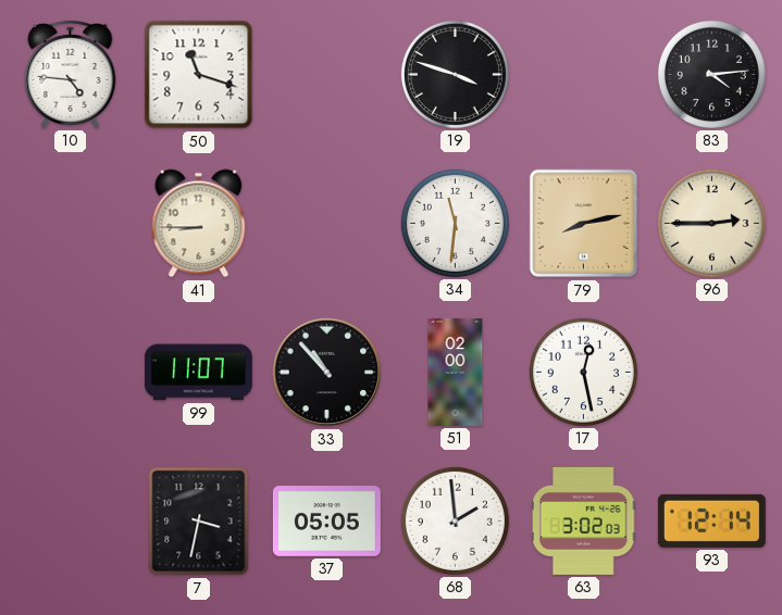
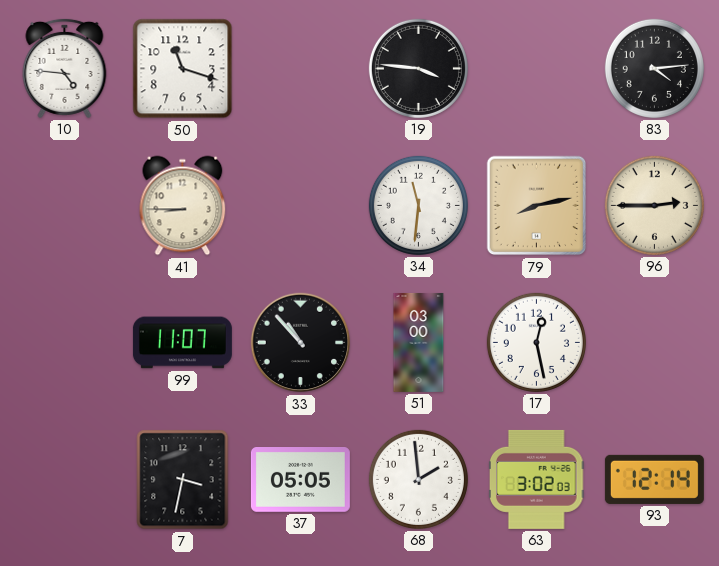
19: 3:48 -> 3:46
51: 02:00 -> 03:00
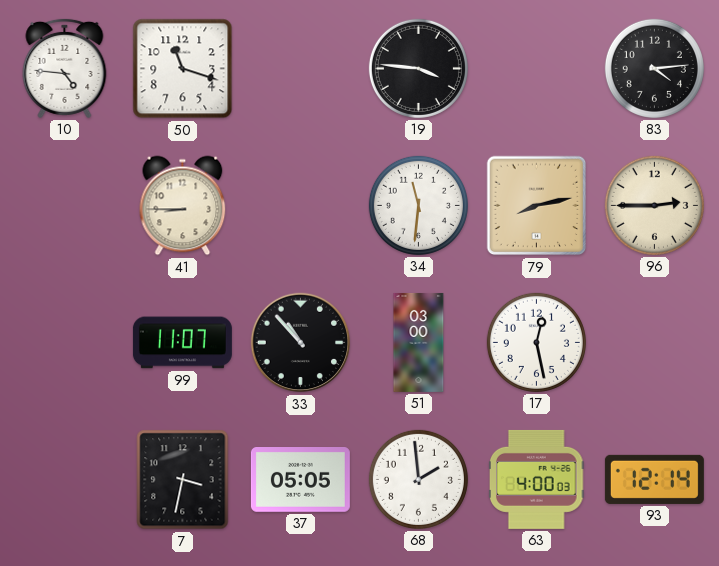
63: 3:02 -> 4:00
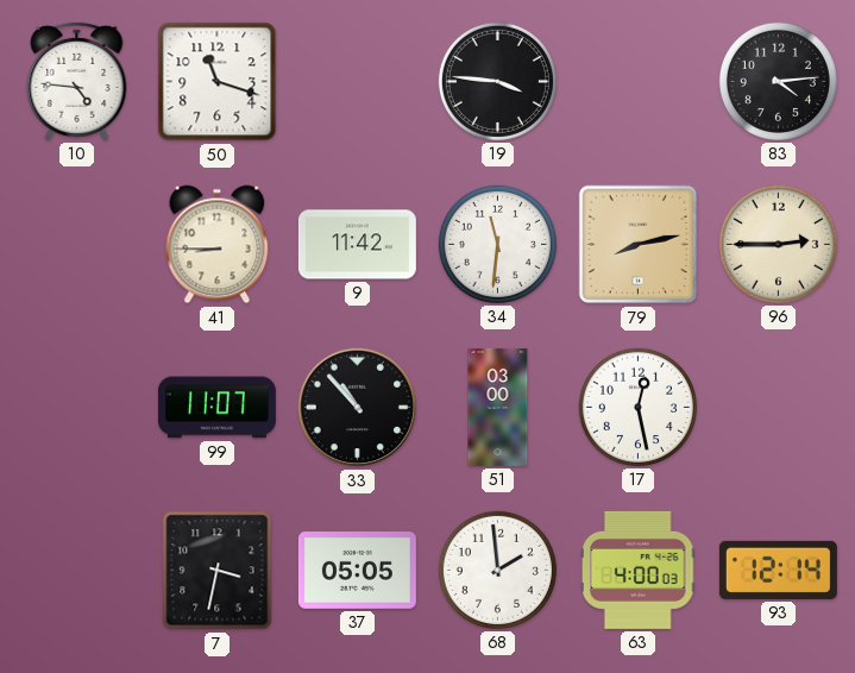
9: none -> 11:42
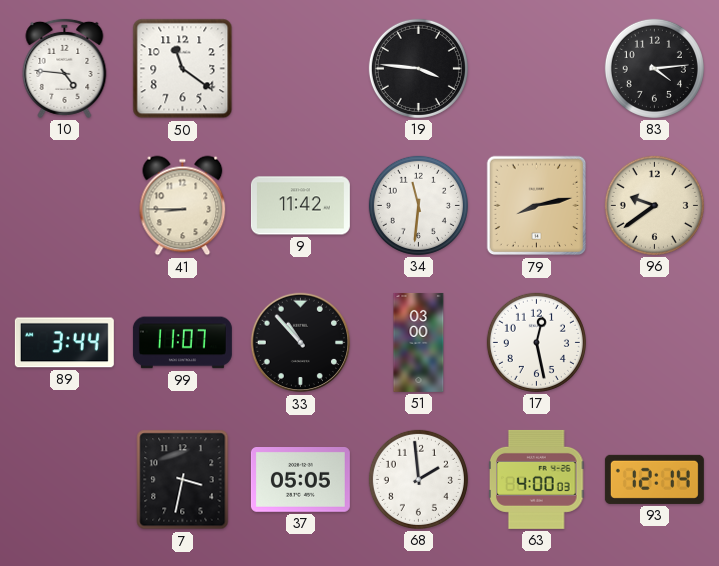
50: 11:18 -> 11:21
96: 2:45 -> 9:39
89: none -> 3:44
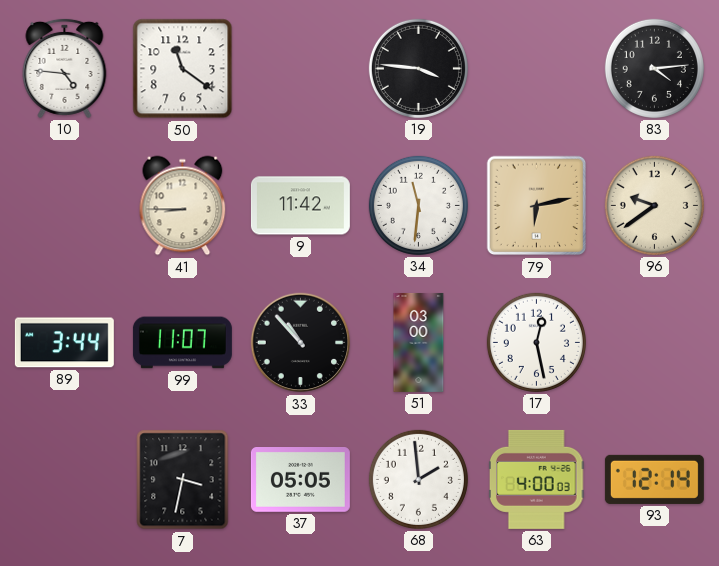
79: 8:13 -> 6:13
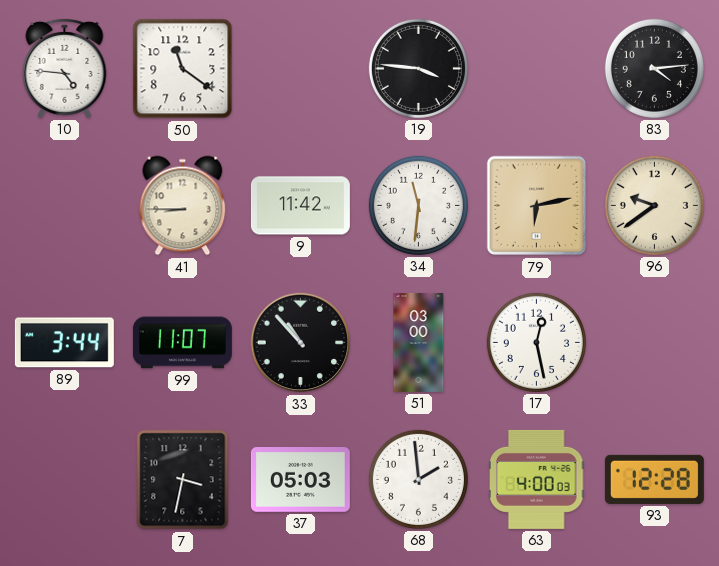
37: 05:05 -> 05:03
93: 12:14 -> 12:28
